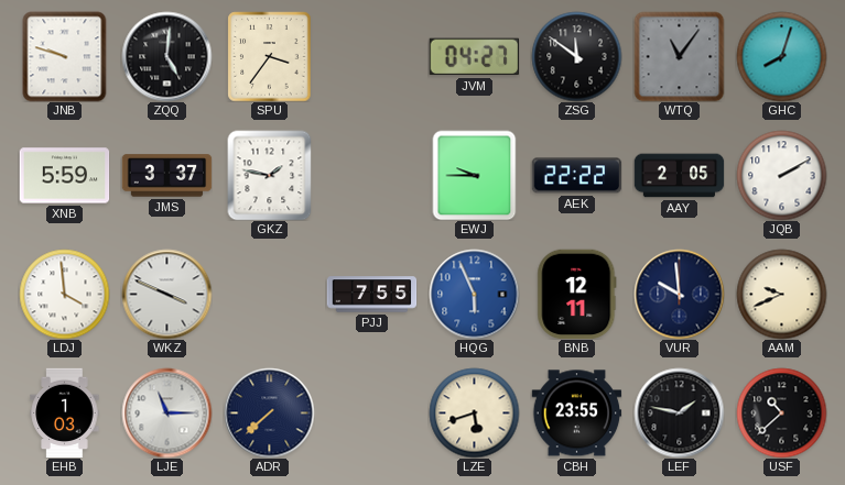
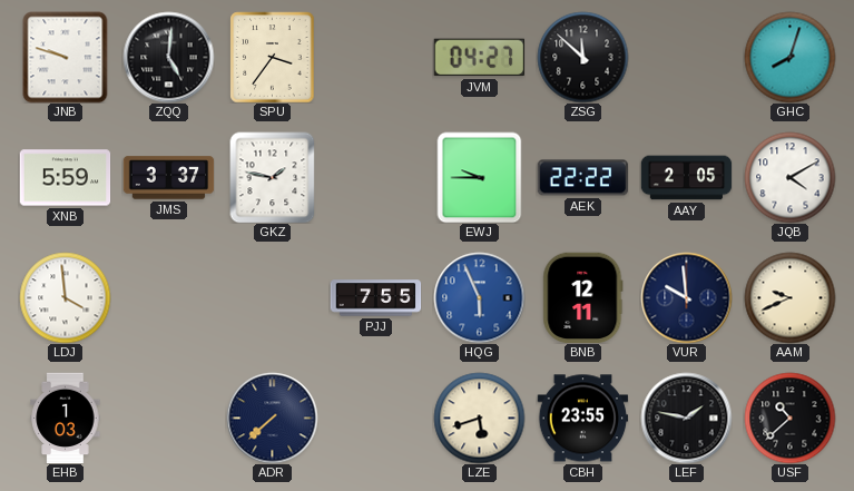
ZSG: 11:51 -> 11:52
WTQ: 11:06 -> none
JQB: 2:10 -> 4:10
WKZ: 3:49 -> none
LJE: 11:15 -> none
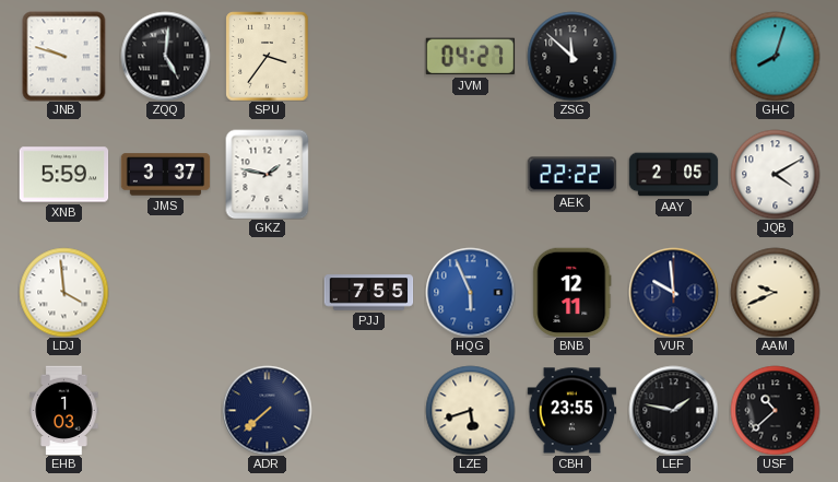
EWJ: 9:45 -> none
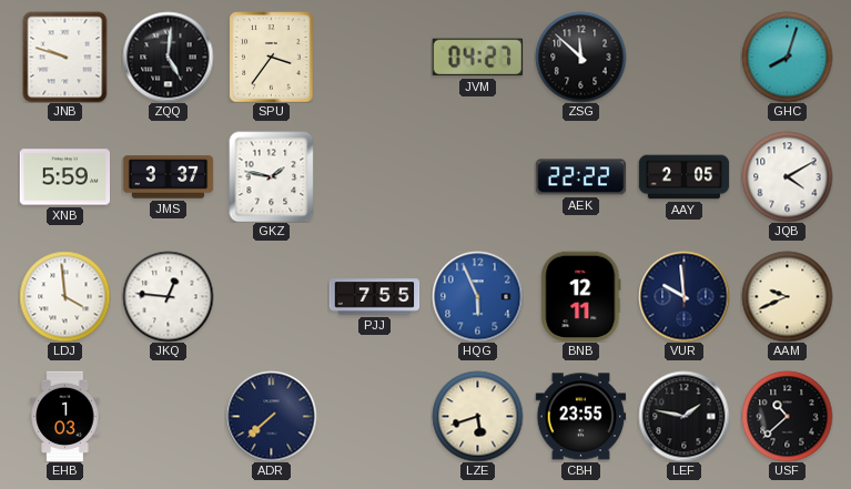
JKQ: none -> 12:46
